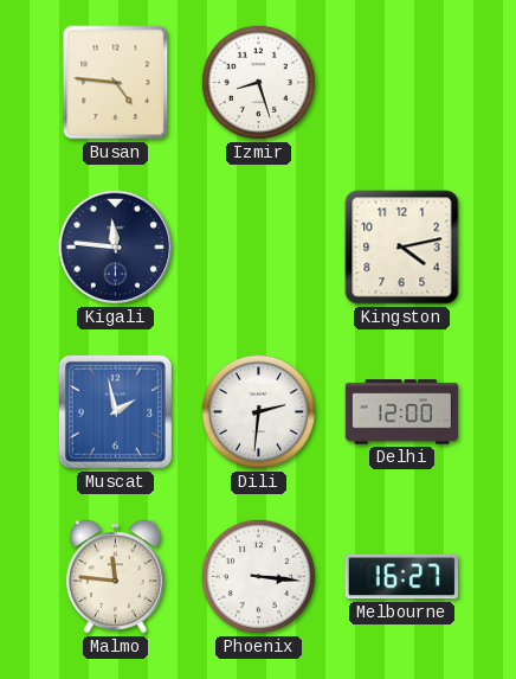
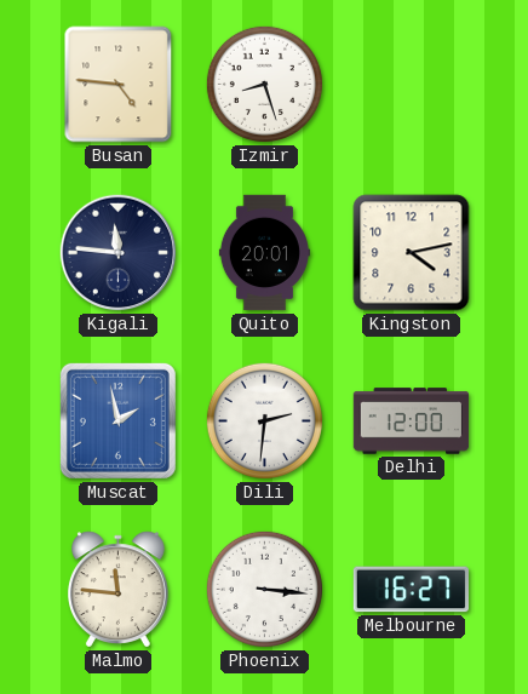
Quito: none -> 20:01
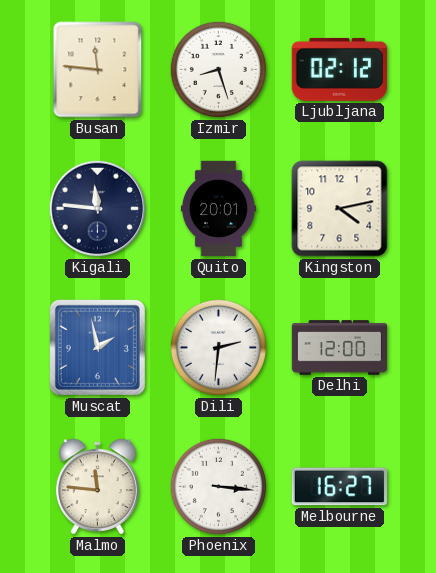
Busan: 4:46 -> 11:46
Ljubljana: none -> 02:12
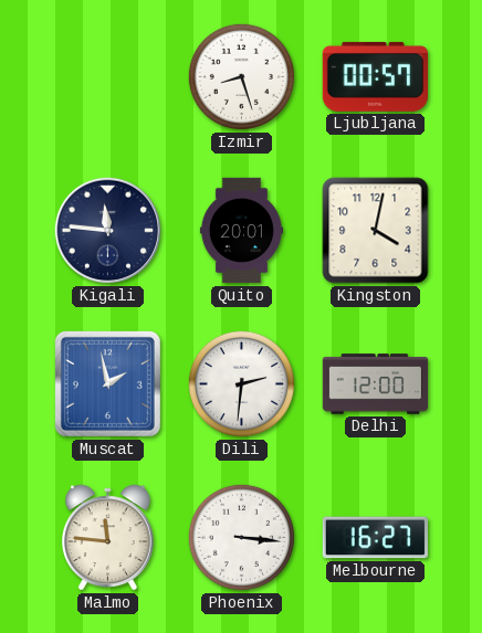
Busan: 11:46 -> none
Ljubljana: 02:12 -> 00:57
Kingston: 4:13 -> 4:02
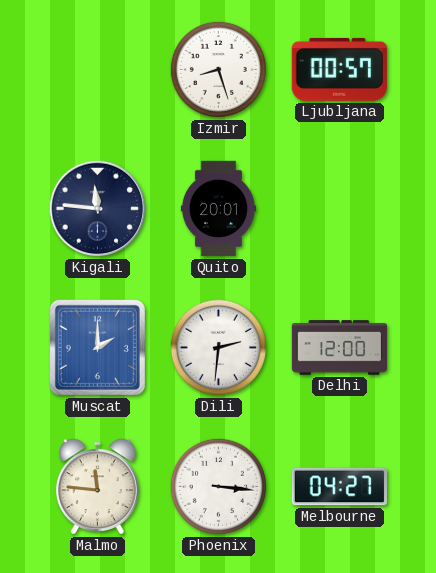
Kingston: 4:02 -> none
Muscat: 1:58 -> 2:00
Melbourne: 16:27 -> 04:27
